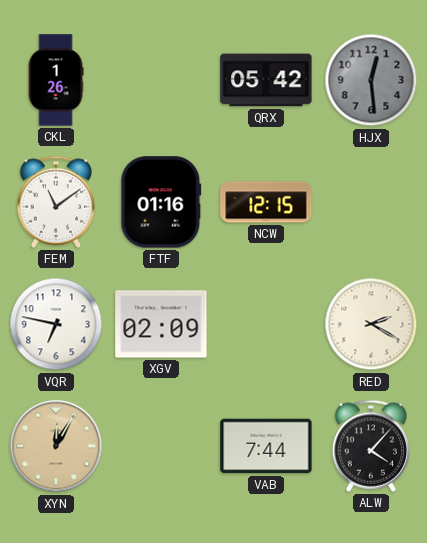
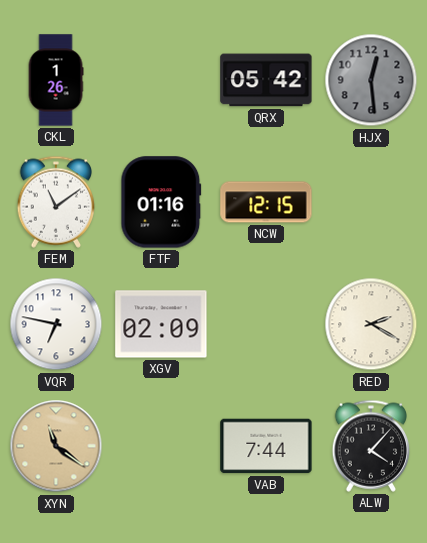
XYN: 12:05 -> 11:21
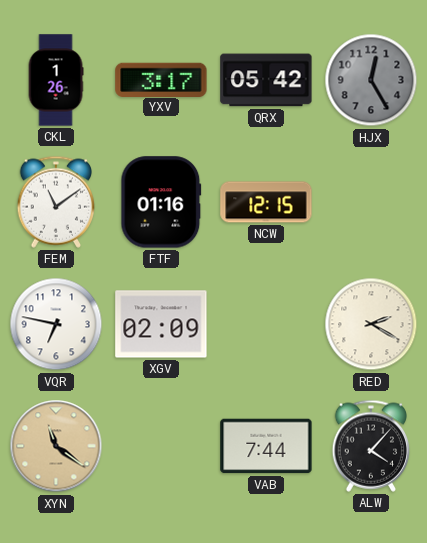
YXV: none -> 3:17
HJX: 12:29 -> 12:25
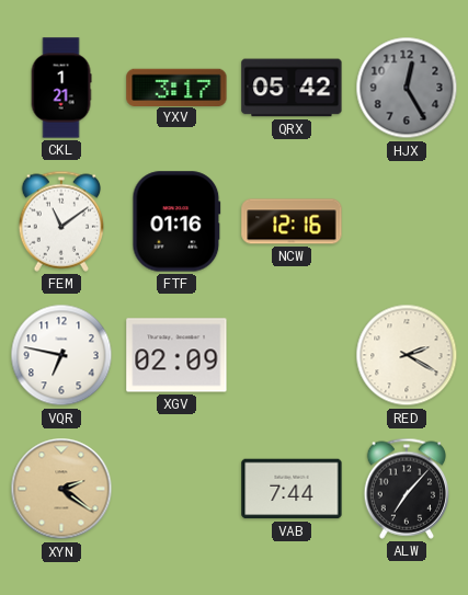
CKL: 1:26 -> 1:21
NCW: 12:15 -> 12:16
XYN: 11:21 -> 2:21
ALW: 4:07 -> 7:07
